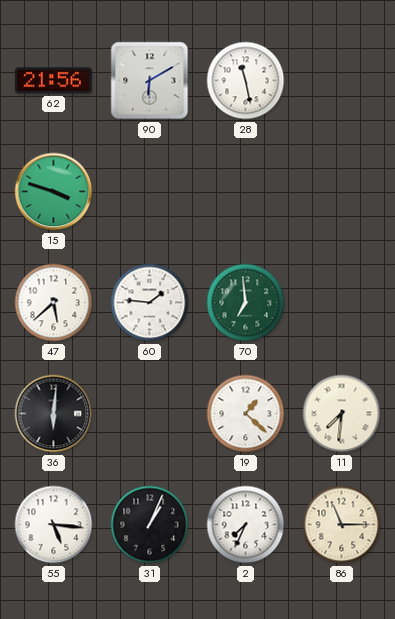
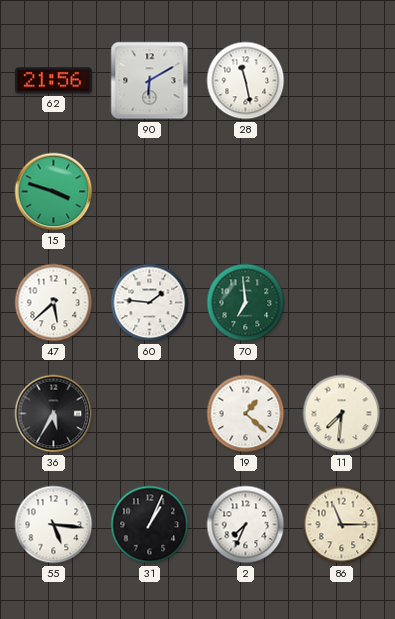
36: 6:01 -> 5:35
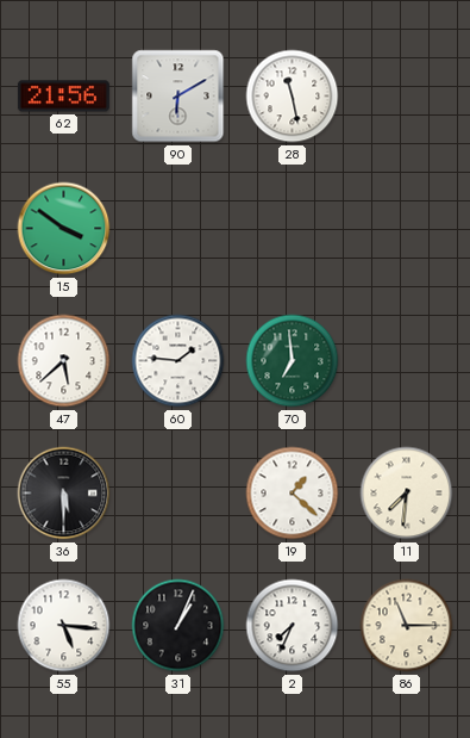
15: 3:48 -> 3:51
36: 5:35 -> 5:30
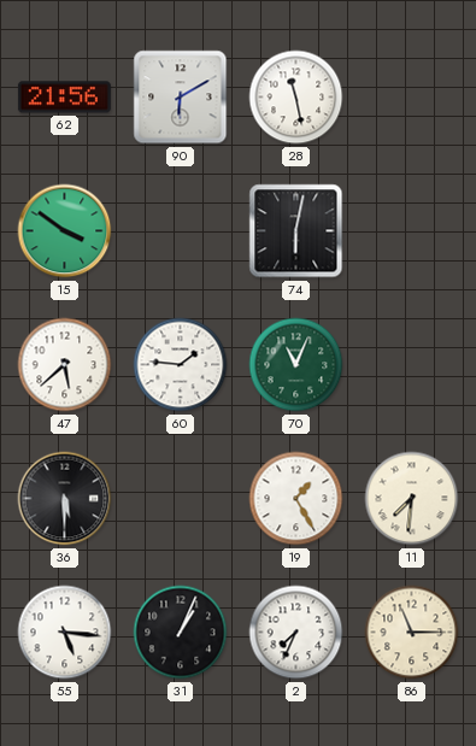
74: none -> 6:02
70: 6:59 -> 11:04
19: 1:22 -> 1:25
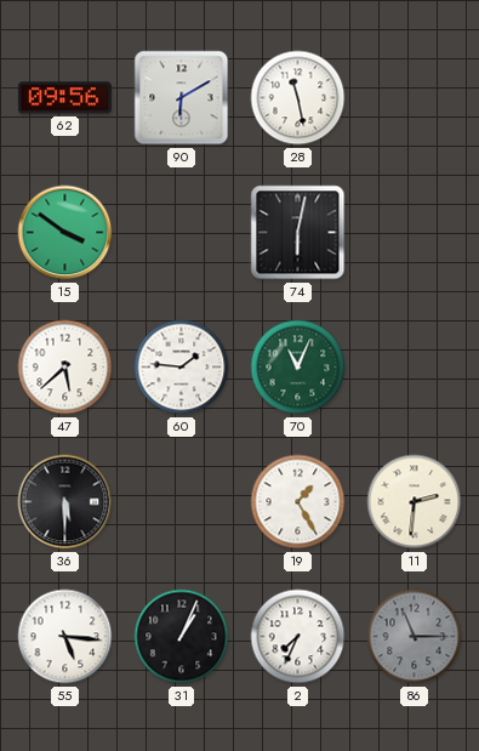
62: 21:56 -> 09:56
11: 7:31 -> 2:31
86 dial: cream -> grey
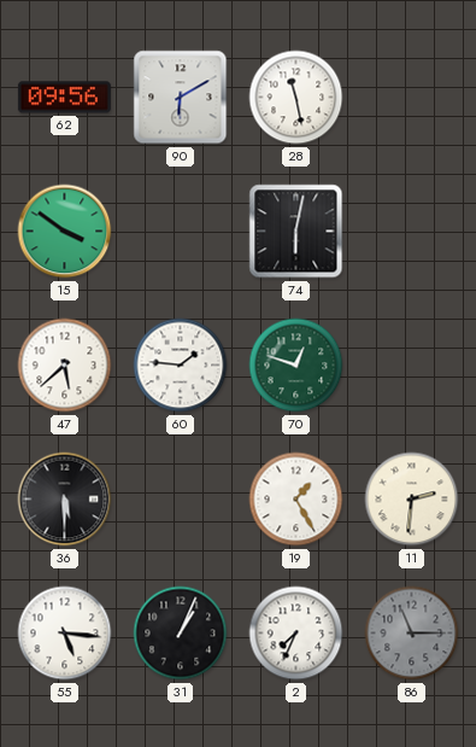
70: 11:04 -> 12:48
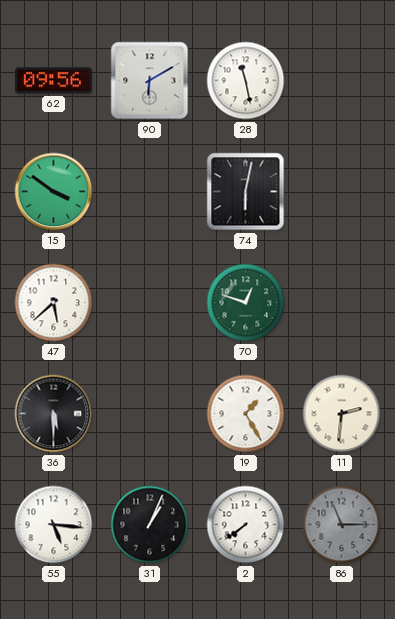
60: 1:46 -> none
2: 7:34 -> 7:39
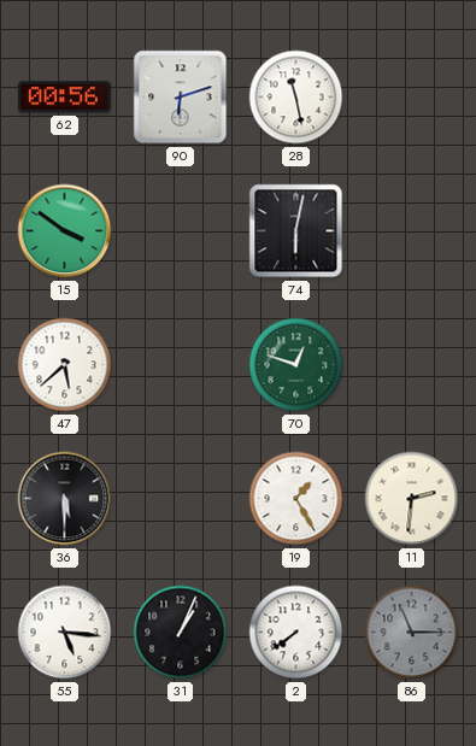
62: 09:56 -> 00:56
90: 6:10 -> 6:12
